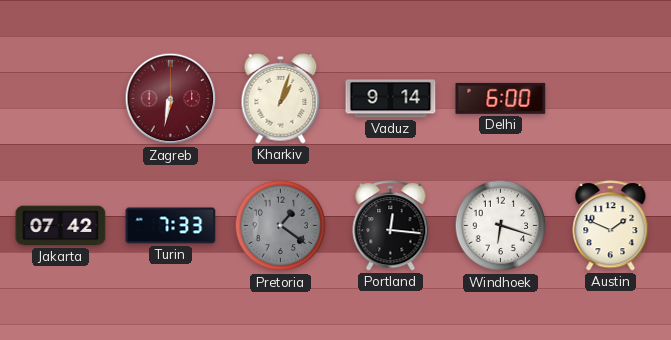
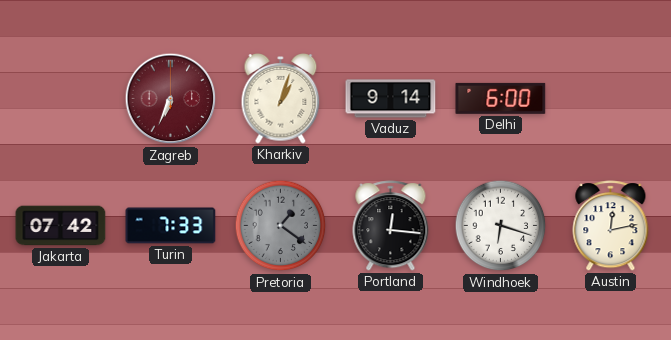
Zagreb: 6:32 -> 6:34
Austin: 1:49 -> 12:13
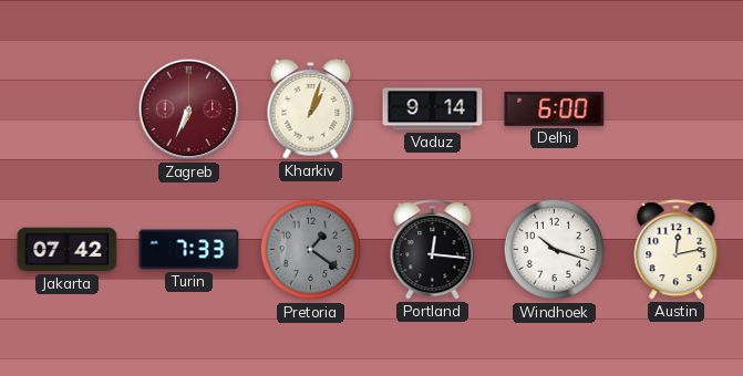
Windhoek: 6:18 -> 10:18
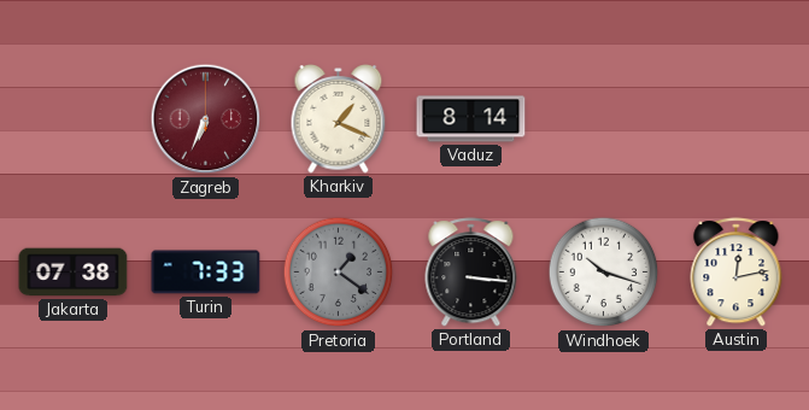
Kharkiv: 1:03 -> 1:19
Vaduz: 9:14 -> 8:14
Delhi: 6:00 -> none
Jakarta: 07:42 -> 07:38
Portland: 12:16 -> 3:16
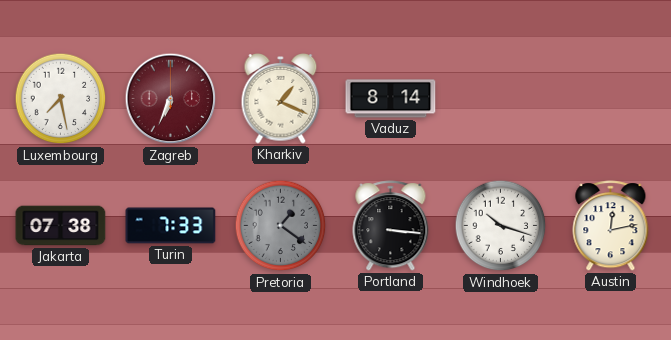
Luxembourg: none -> 7:28
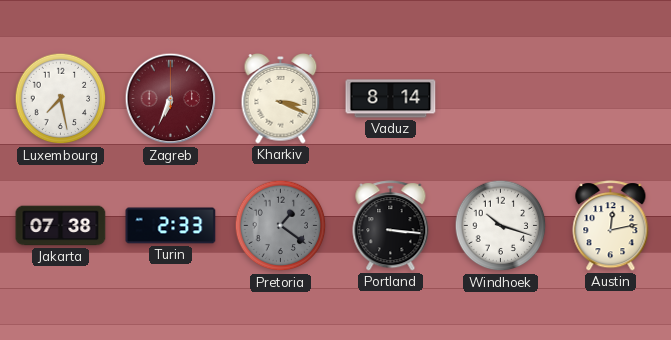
Kharkiv: 1:19 -> 3:19
Turin: 7:33 -> 2:33
